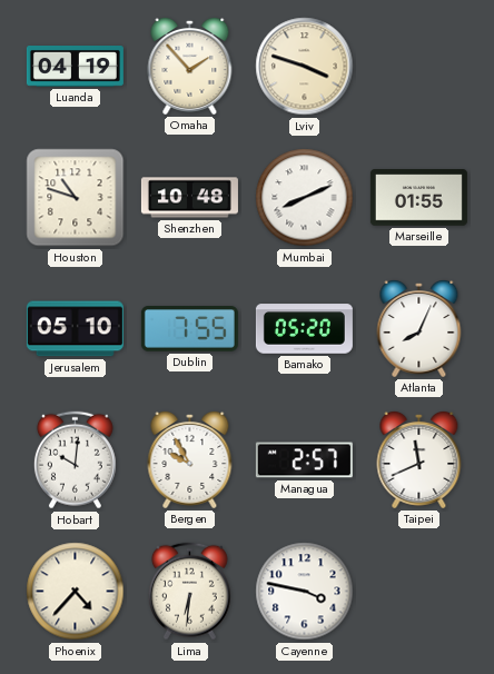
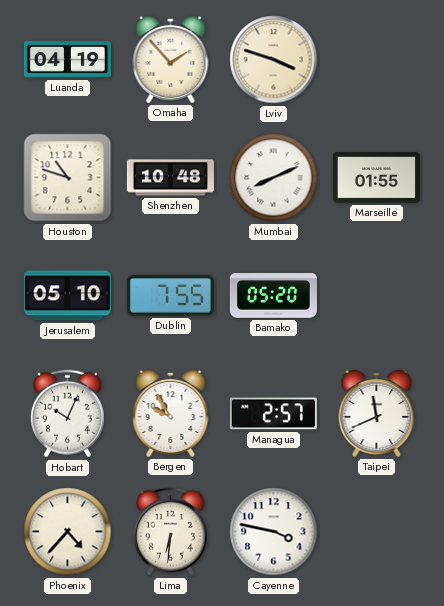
Atlanta: 8:04 -> none
Hobart: 10:01 -> 10:04
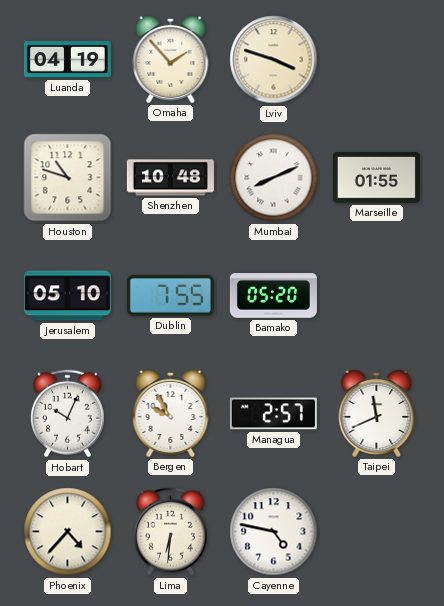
Cayenne: 3:47 -> 4:47
